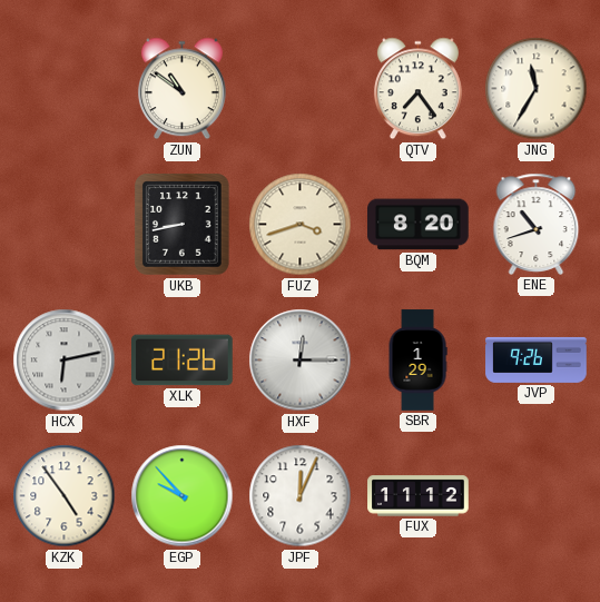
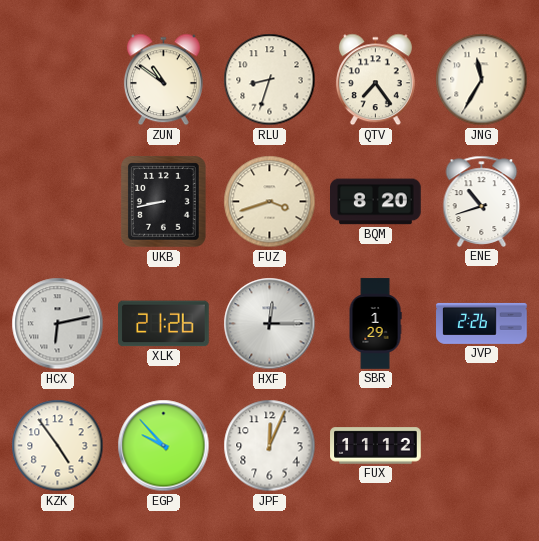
RLU: none -> 8:33
JVP: 9:26 -> 2:26
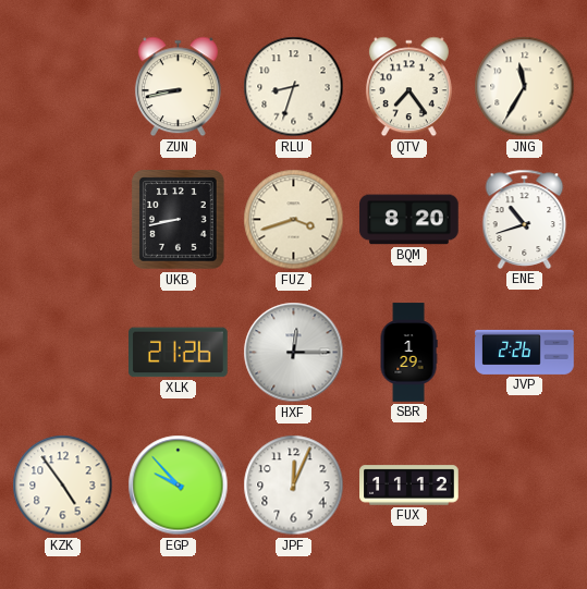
ZUN: 10:51 -> 8:43
HCX: 6:13 -> none
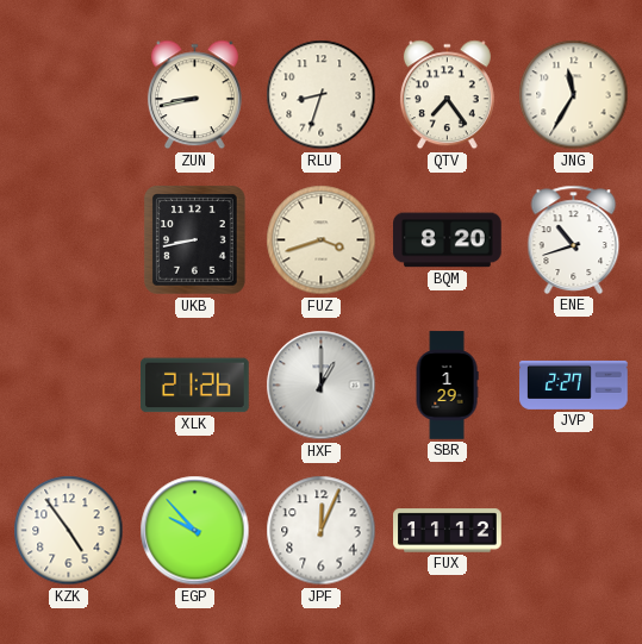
HXF: 12:15 -> 1:00
JVP: 2:26 -> 2:27
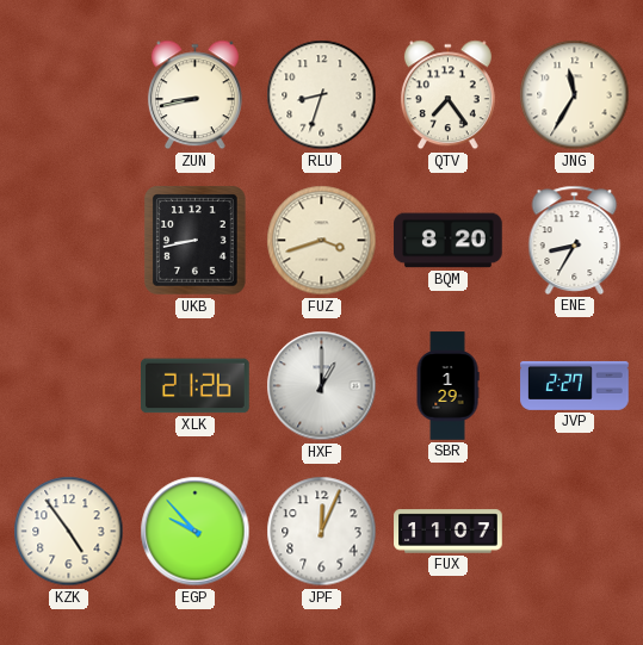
ENE: 10:42 -> 8:35
FUX: 11:12 -> 11:07
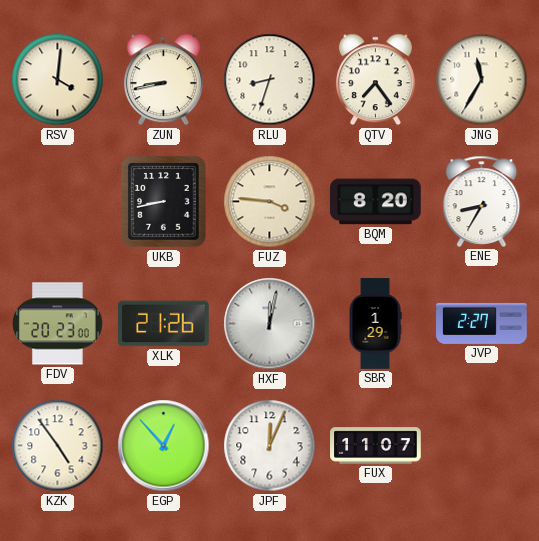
RSV: none -> 4:01
FUZ: 3:42 -> 3:46
FDV: none -> 20:23
HXF: 1:00 -> 12:02
EGP: 9:53 -> 12:53
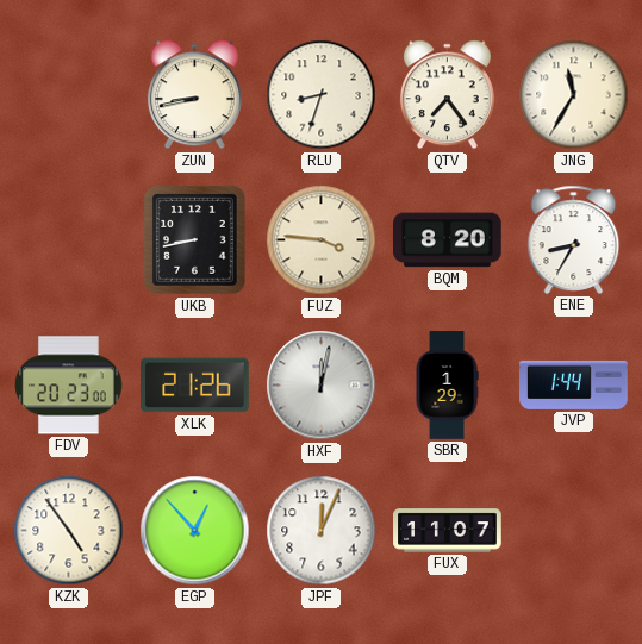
RSV: 4:01 -> none
JVP: 2:27 -> 1:44
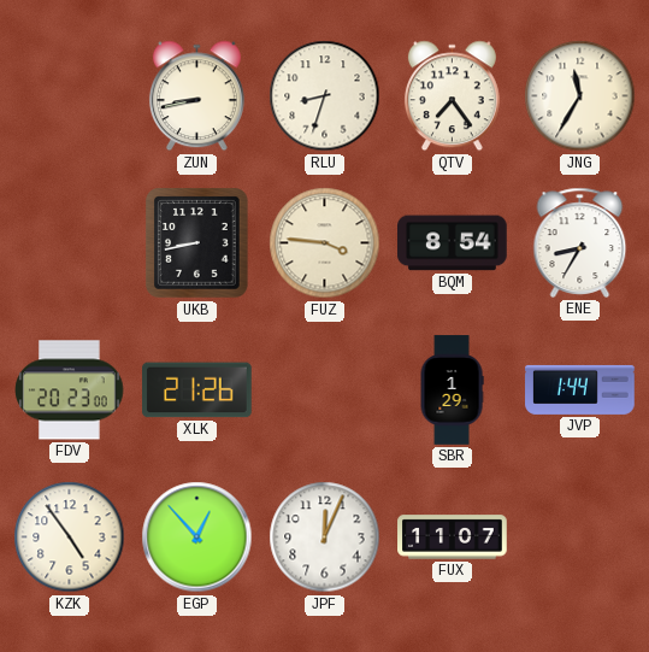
BQM: 8:20 -> 8:54
HXF: 12:02 -> none
